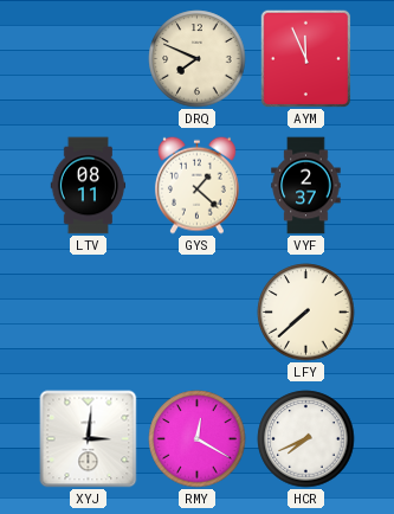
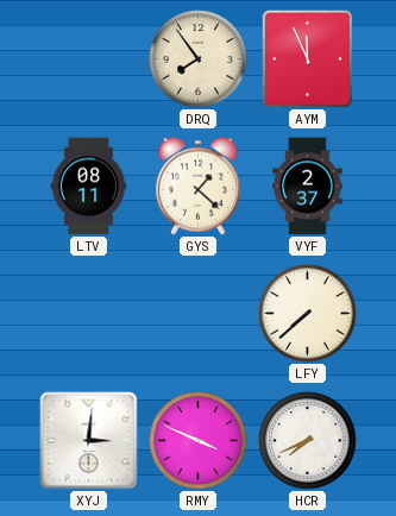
DRQ: 7:49 -> 7:54
RMY: 12:20 -> 3:49
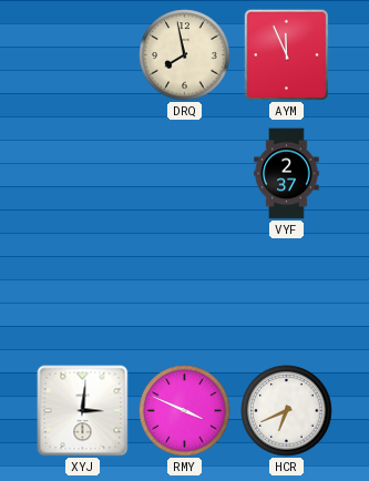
DRQ: 7:54 -> 7:58
LTV: 08:11 -> none
GYS: 1:22 -> none
LFY: 7:38 -> none
HCR: 7:41 -> 6:41
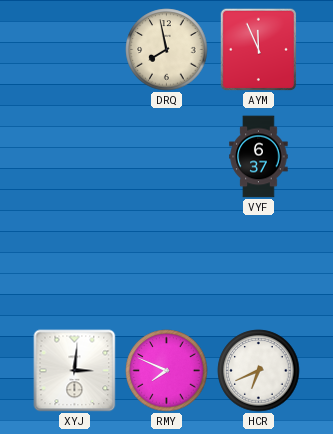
VYF: 2:37 -> 6:37
RMY: 3:49 -> 7:49
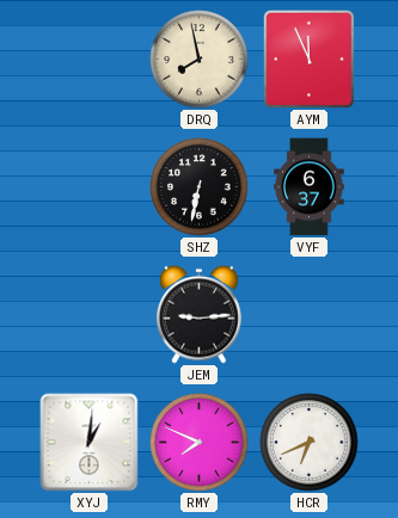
SHZ: none -> 6:32
JEM: none -> 9:14
XYJ: 3:01 -> 1:01
